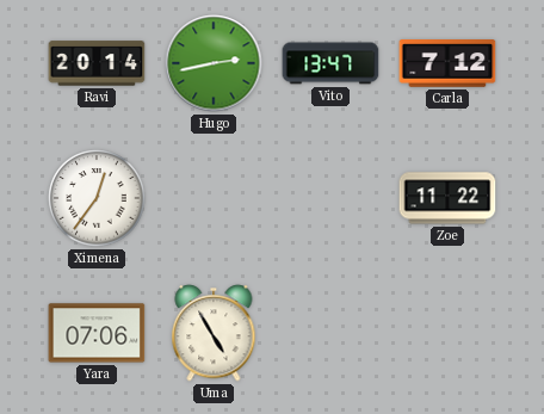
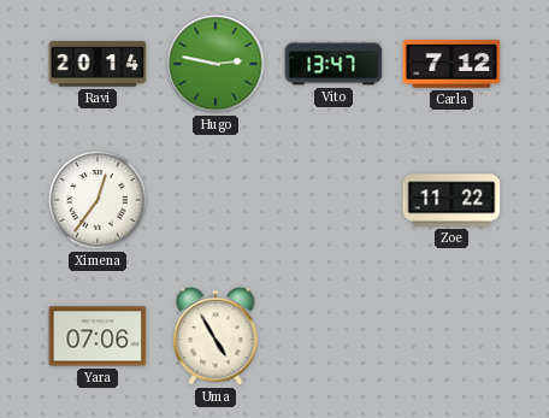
Hugo: 2:43 -> 2:47
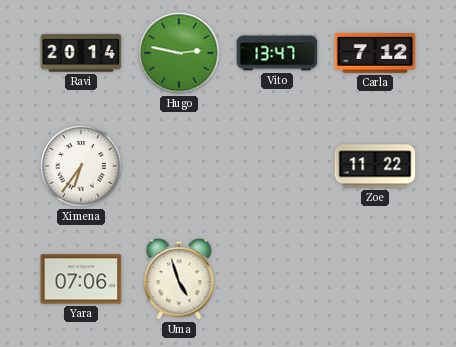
Ximena: 12:36 -> 6:36
Uma: 4:55 -> 4:57
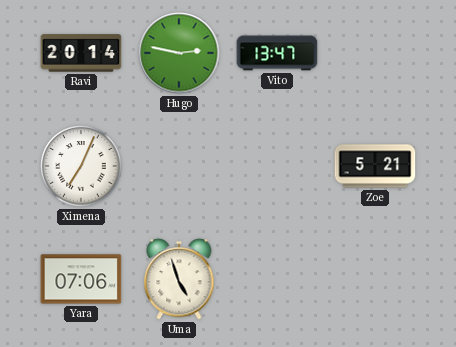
Carla: 7:12 -> none
Ximena: 6:36 -> 7:04
Zoe: 11:22 -> 5:21
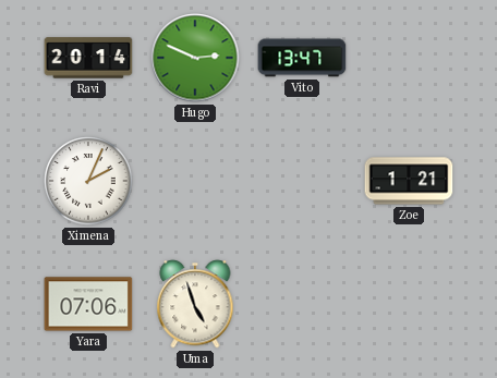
Hugo: 2:47 -> 2:49
Ximena: 7:04 -> 2:04
Zoe: 5:21 -> 1:21
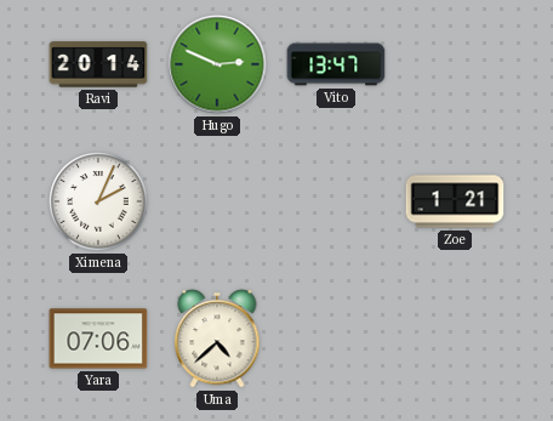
Uma: 4:57 -> 4:38
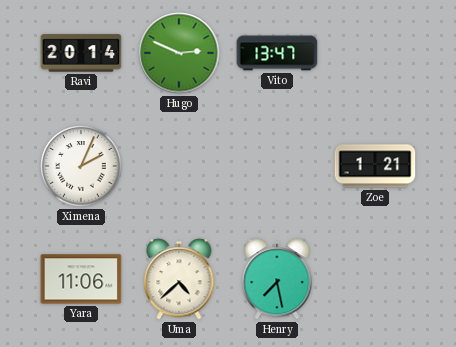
Yara: 07:06 -> 11:06
Henry: none -> 7:28
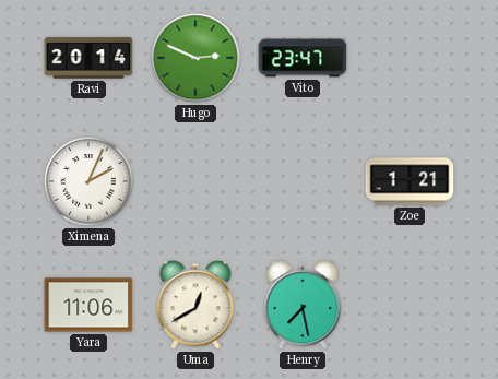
Vito: 13:47 -> 23:47
Uma: 4:38 -> 12:40
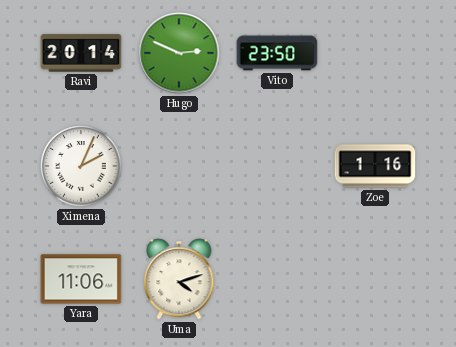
Vito: 23:47 -> 23:50
Zoe: 1:21 -> 1:16
Uma: 12:40 -> 4:12
Henry: 7:28 -> none
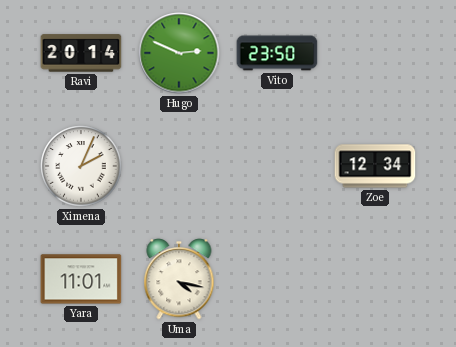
Zoe: 1:16 -> 12:34
Yara: 11:06 -> 11:01
Uma: 4:12 -> 4:17
